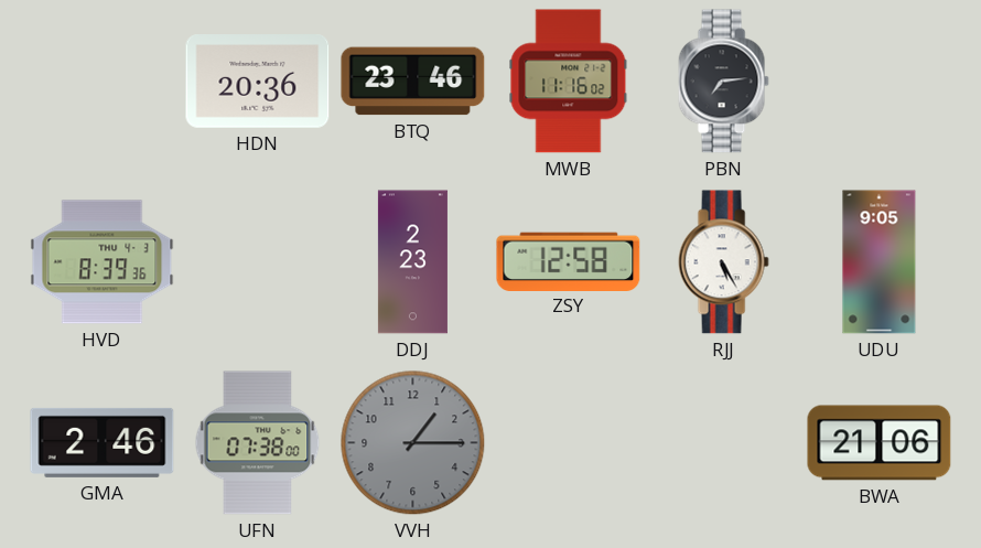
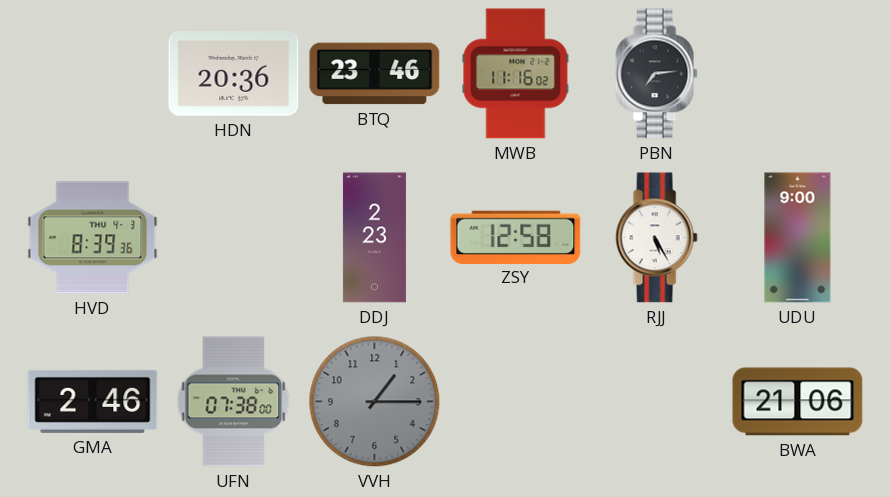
UDU: 9:05 -> 9:00
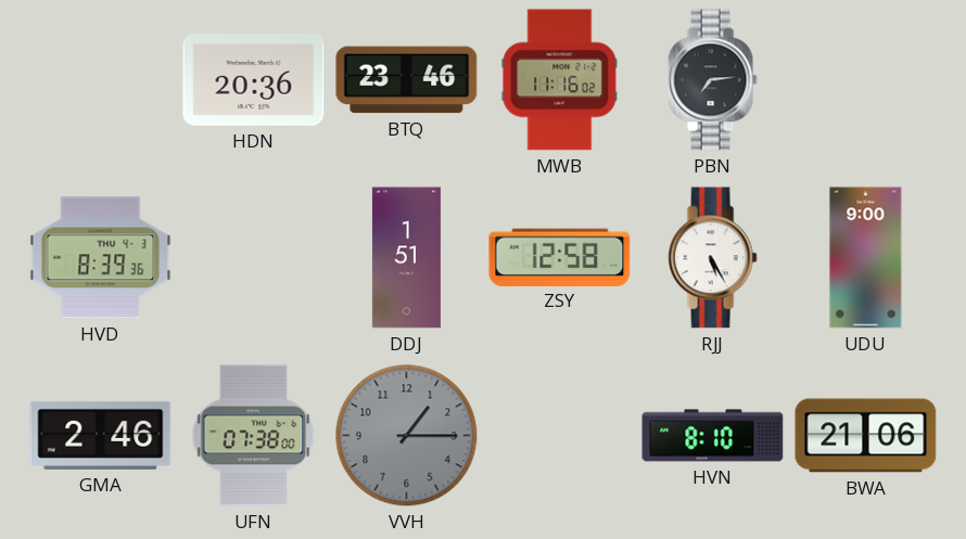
DDJ: 2:23 -> 1:51
HVN: none -> 8:10
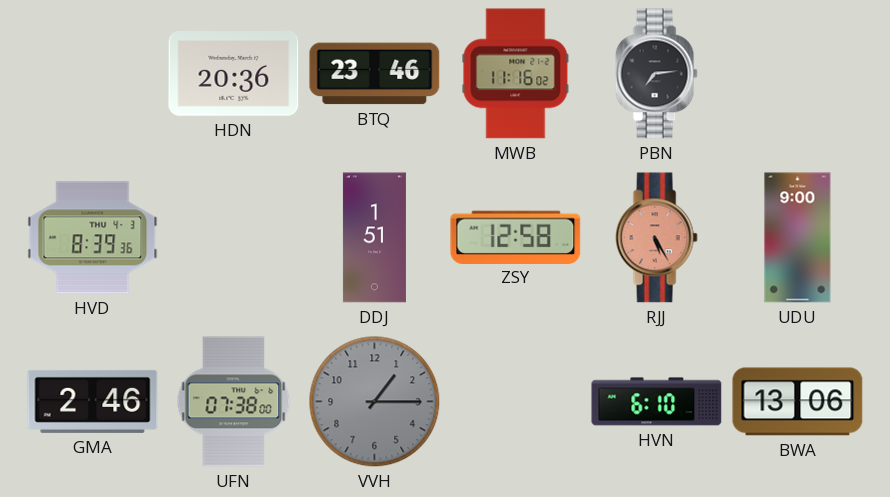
RJJ dial: white -> salmon
HVN: 8:10 -> 6:10
BWA: 21:06 -> 13:06
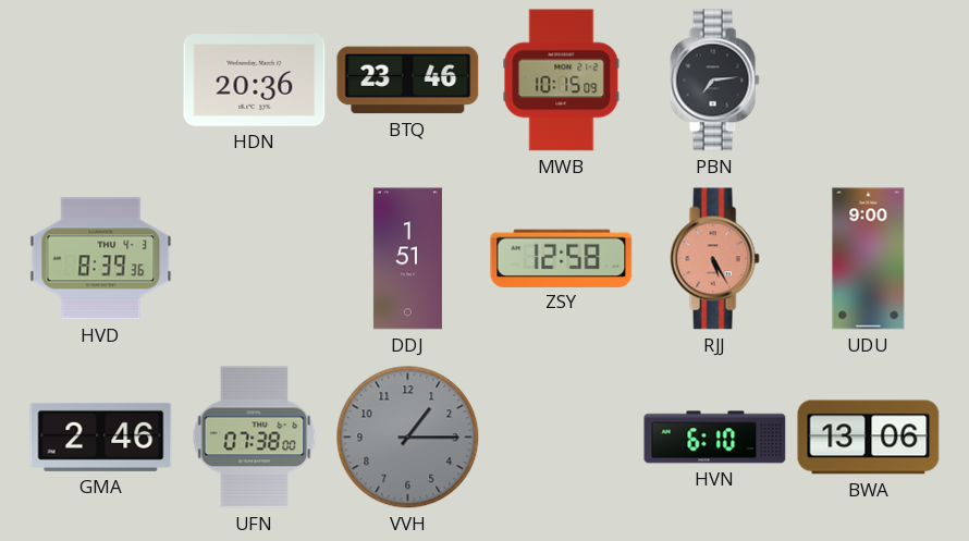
MWB: 11:16 -> 10:15
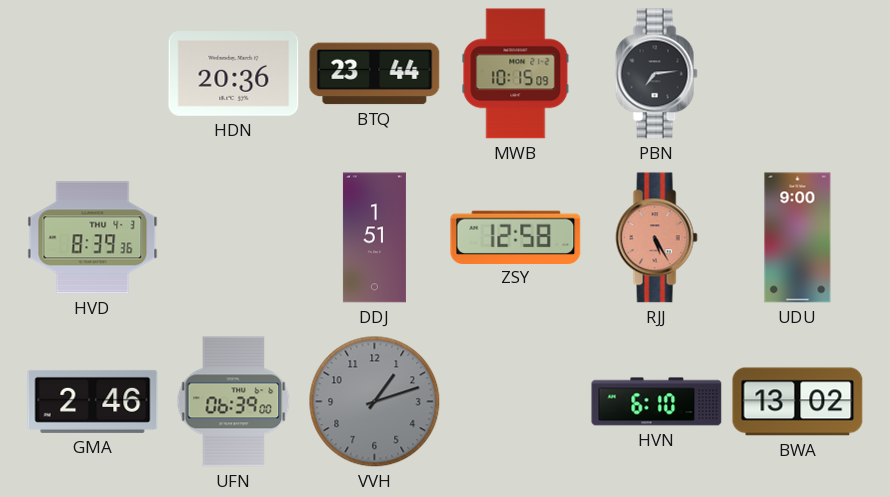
BTQ: 23:46 -> 23:44
UFN: 07:38 -> 06:39
VVH: 1:15 -> 1:12
BWA: 13:06 -> 13:02
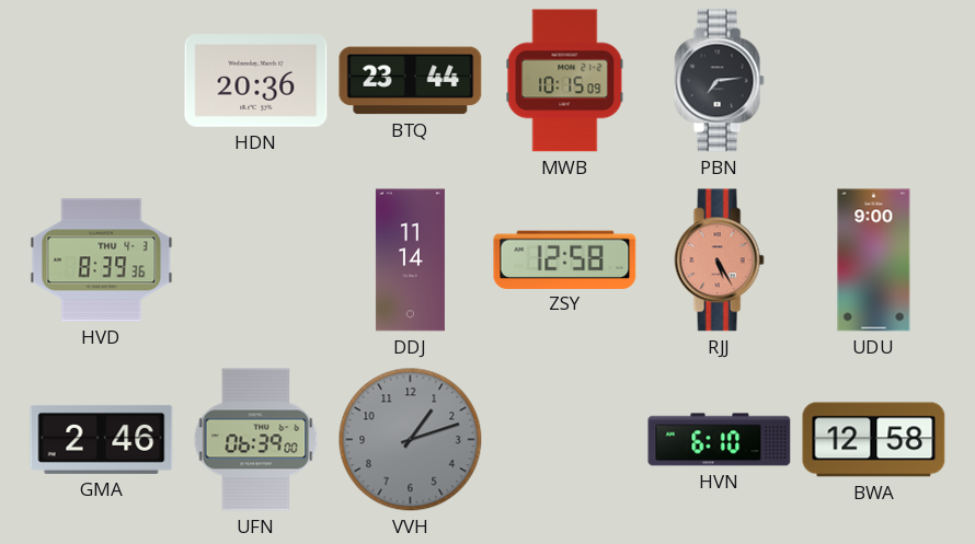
DDJ: 1:51 -> 11:14
BWA: 13:02 -> 12:58
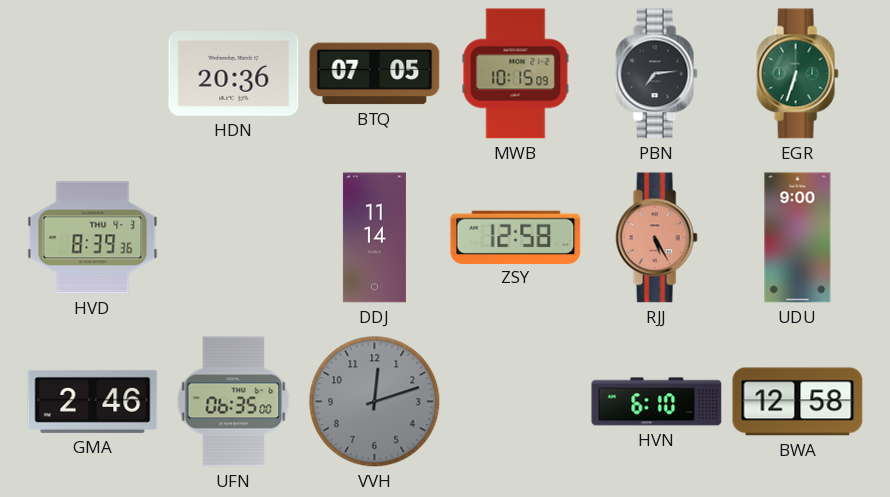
BTQ: 23:44 -> 07:05
EGR: none -> 6:33
UFN: 06:39 -> 06:35
VVH: 1:12 -> 12:12
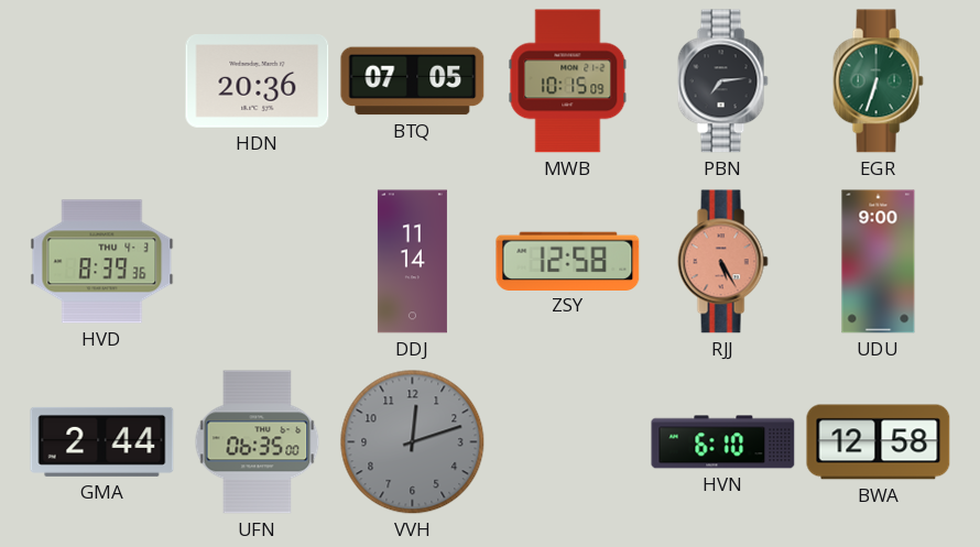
GMA: 2:46 -> 2:44
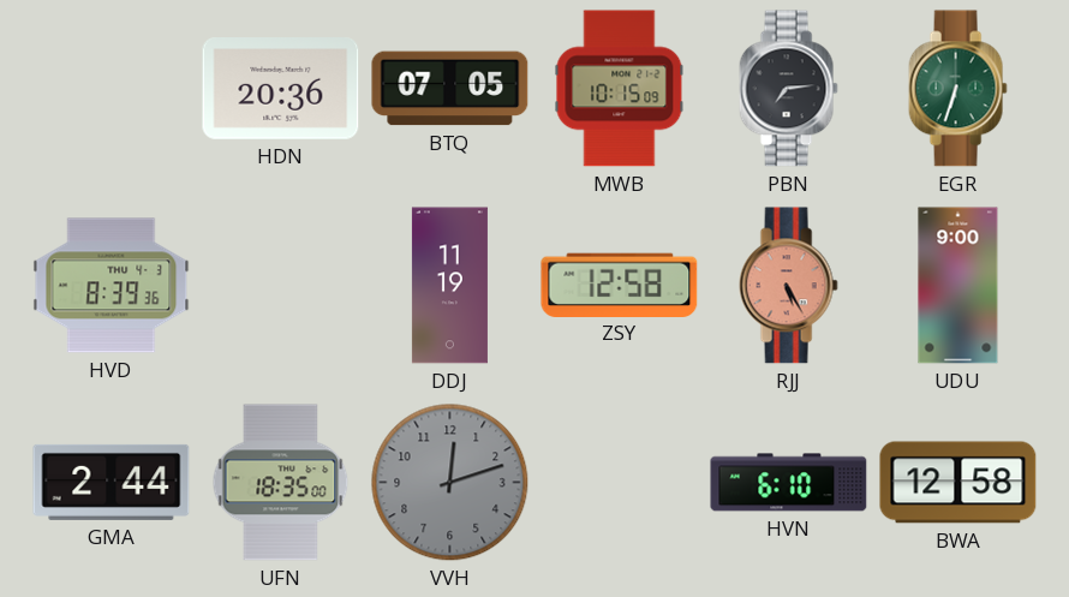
DDJ: 11:14 -> 11:19
UFN: 06:35 -> 18:35
